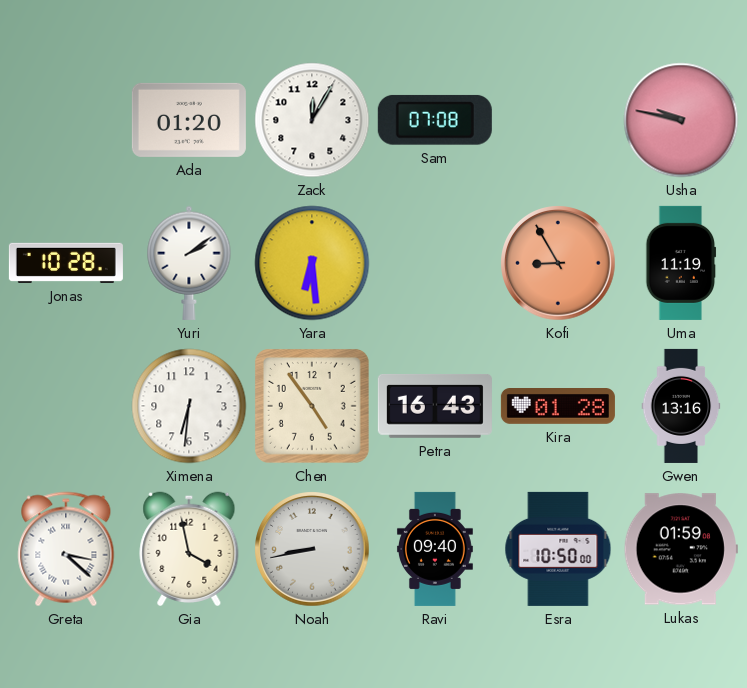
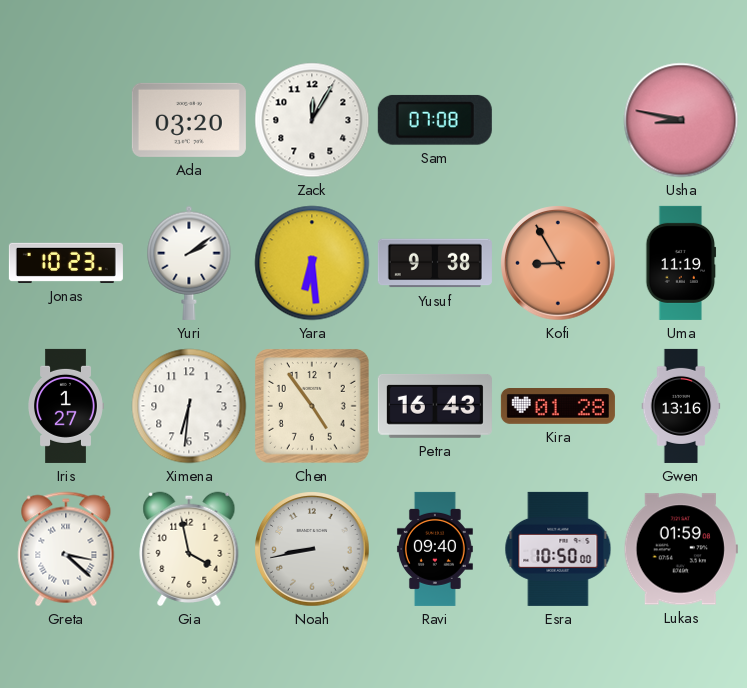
Ada: 01:20 -> 03:20
Usha: 9:47 -> 8:47
Jonas: 10:28 -> 10:23
Yusuf: none -> 9:38
Iris: none -> 1:27
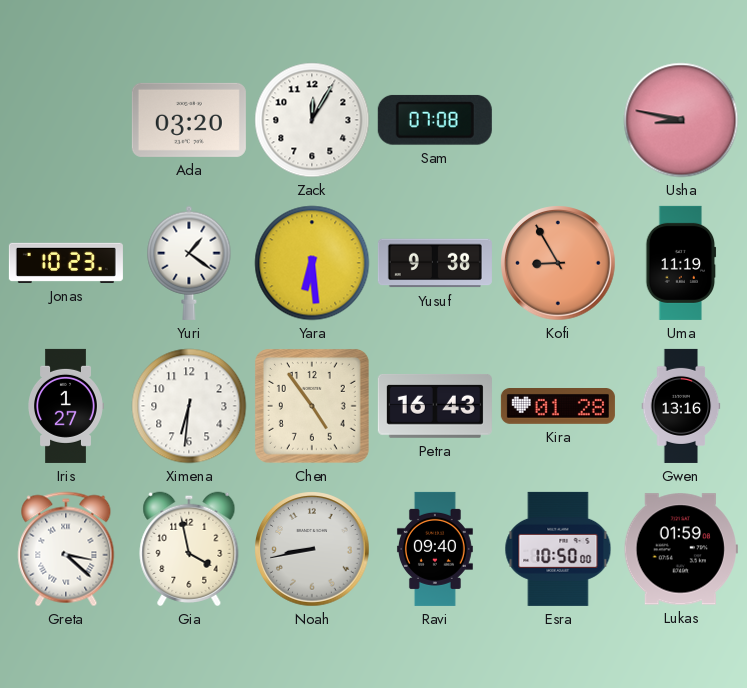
Yuri: 2:09 -> 1:21
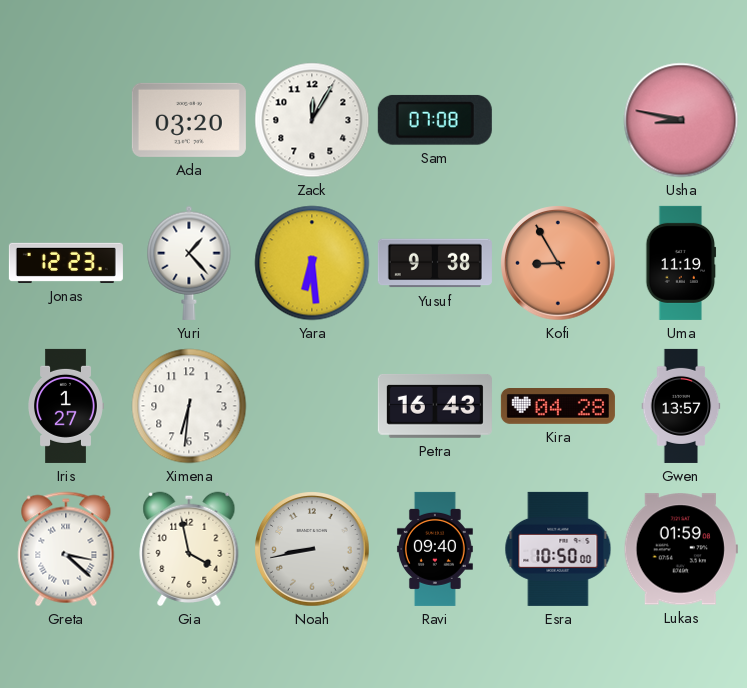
Jonas: 10:23 -> 12:23
Yuri: 1:21 -> 1:23
Chen: 4:54 -> none
Kira: 01:28 -> 04:28
Gwen: 13:16 -> 13:57
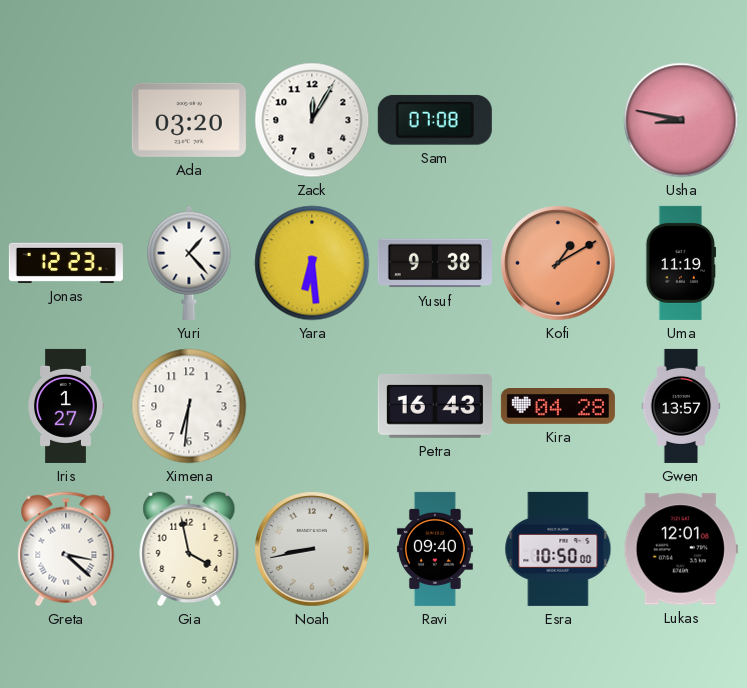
Kofi: 8:55 -> 1:10
Lukas: 01:59 -> 12:01
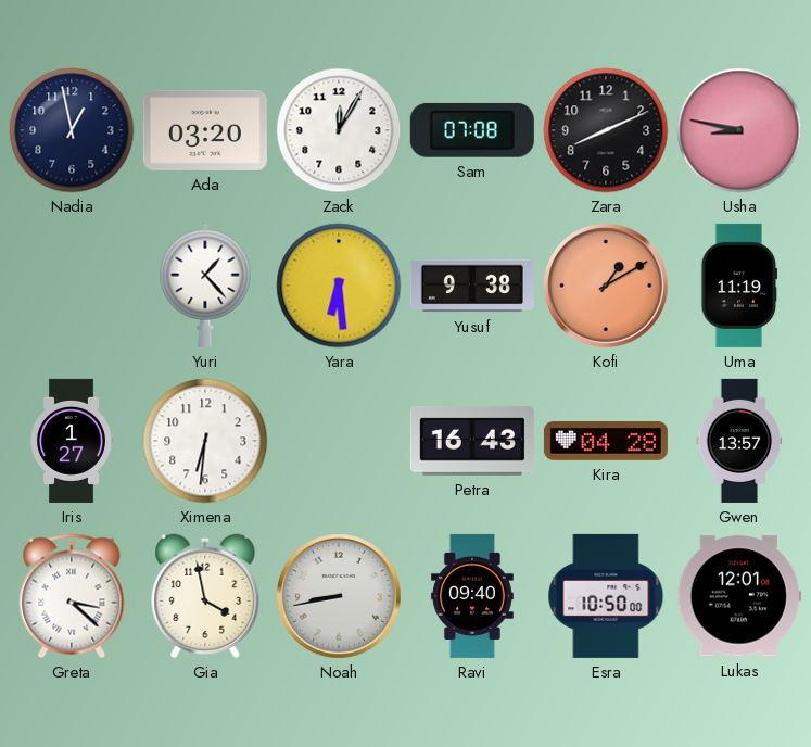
Nadia: none -> 12:58
Zara: none -> 8:11
Jonas: 12:23 -> none
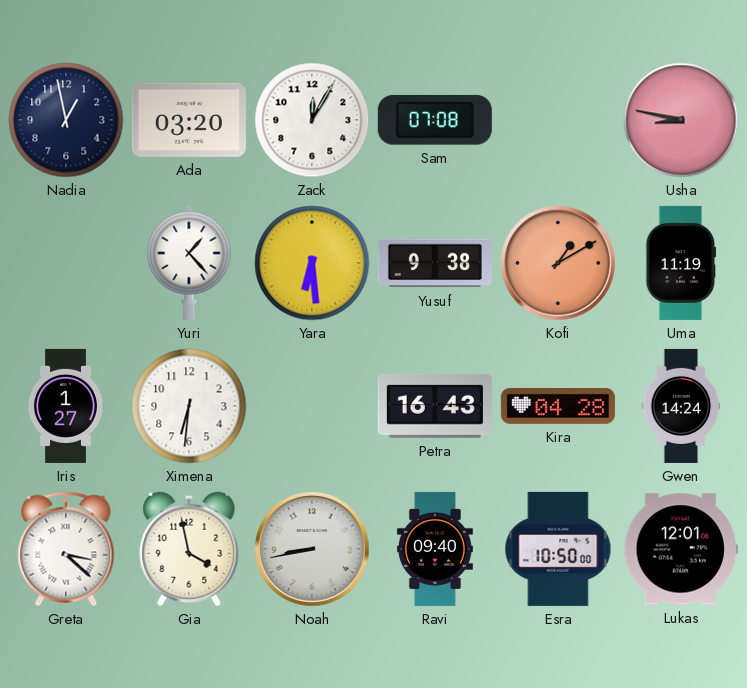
Zara: 8:11 -> none
Gwen: 13:57 -> 14:24
